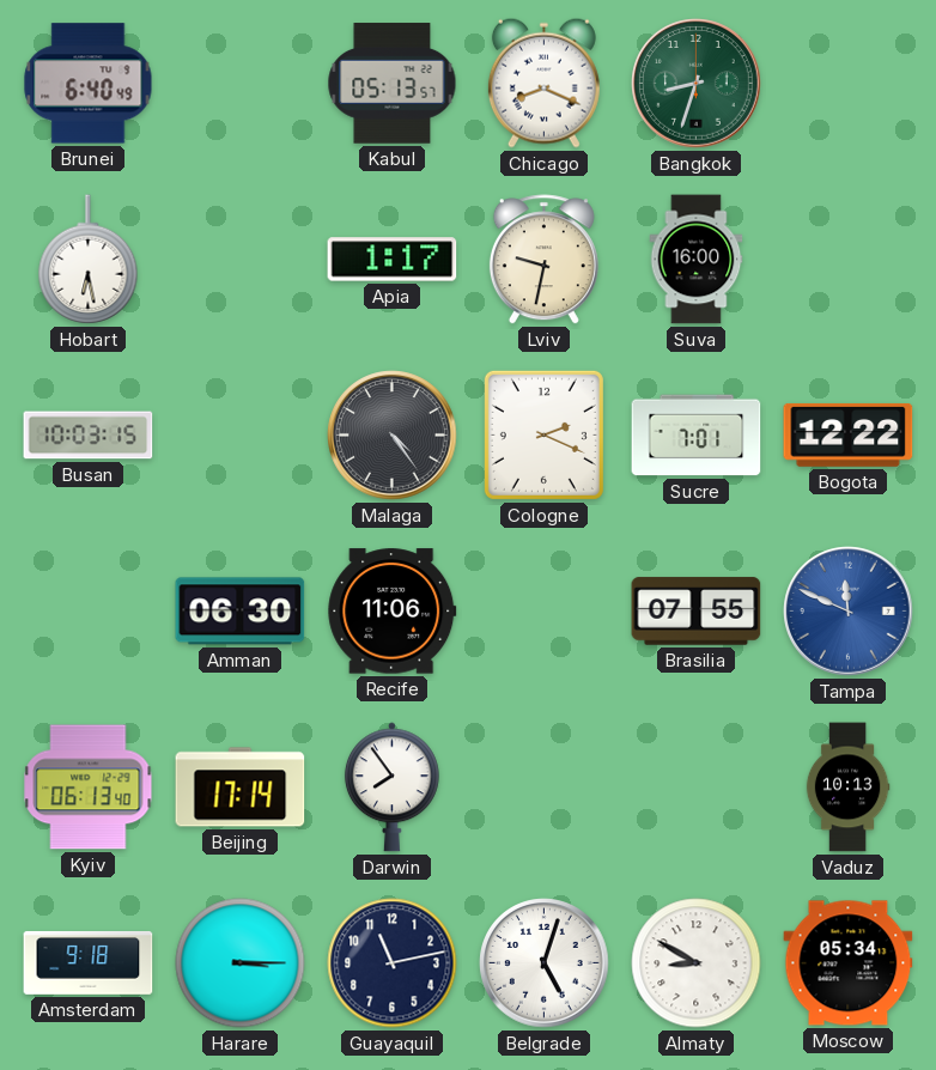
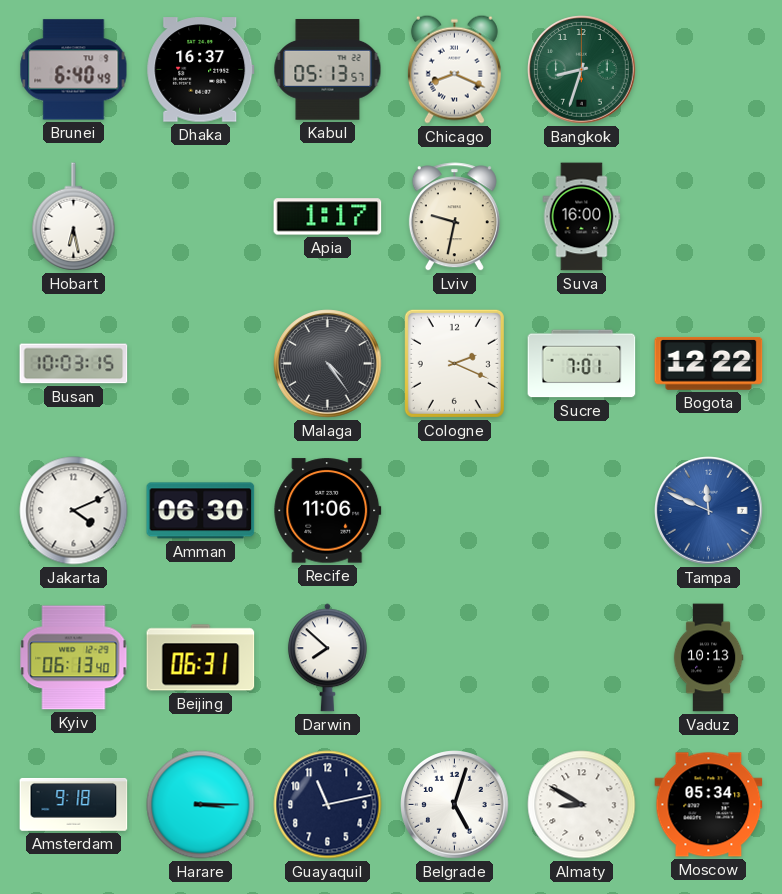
Dhaka: none -> 16:37
Jakarta: none -> 4:11
Brasilia: 07:55 -> none
Beijing: 17:14 -> 06:31
Darwin: 7:54 -> 7:52
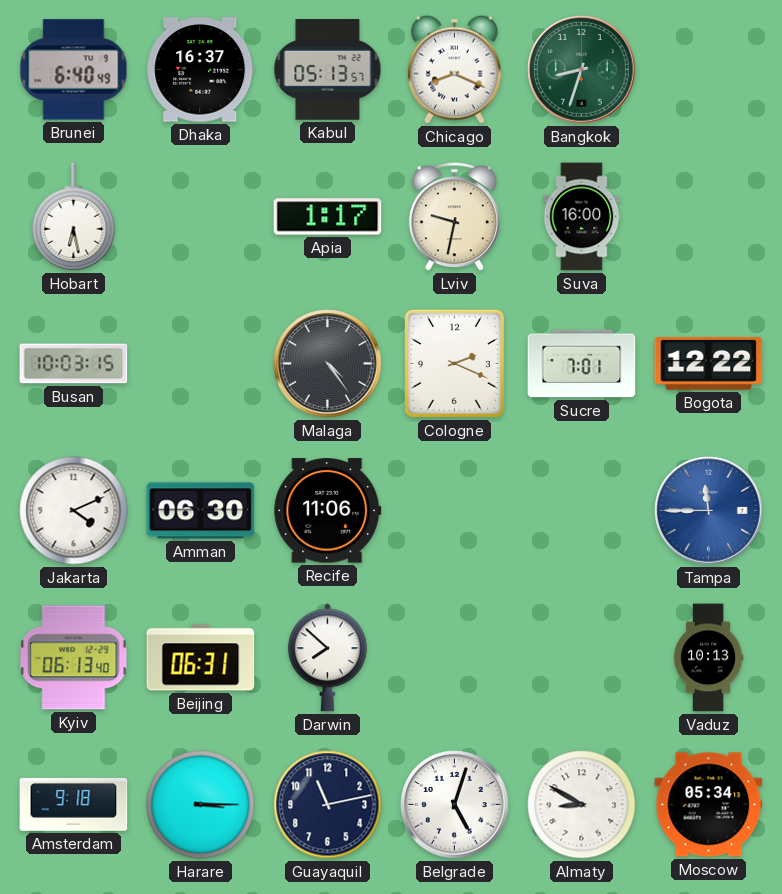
Tampa: 11:49 -> 11:45
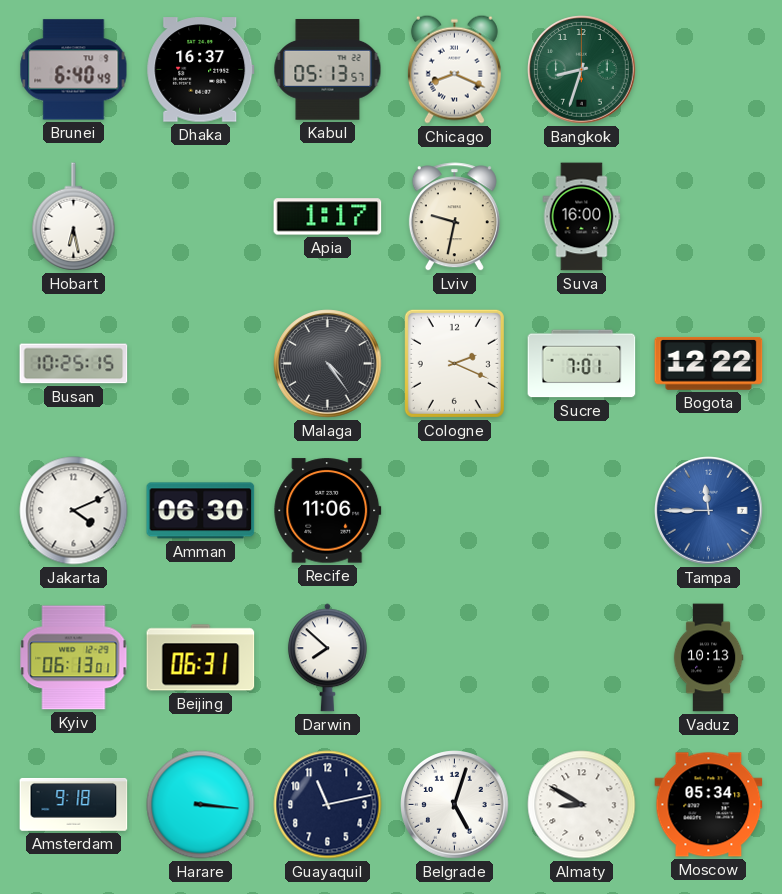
Busan: 10:03 -> 10:25
Kyiv: 06:13:40 -> 06:13:01
Harare: 3:15 -> 3:16
